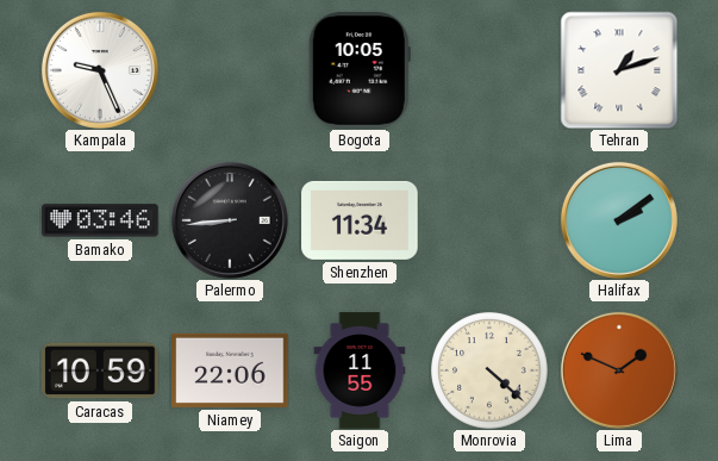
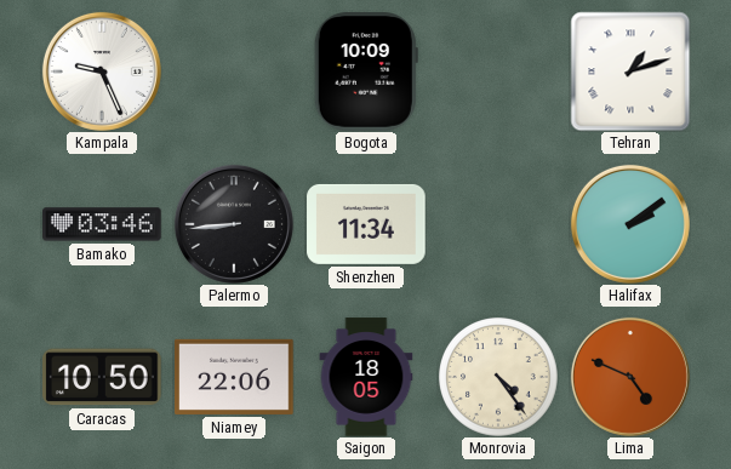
Bogota: 10:05 -> 10:09
Caracas: 10:59 -> 10:50
Saigon: 11:55 -> 18:05
Monrovia: 4:22 -> 4:24
Lima: 1:49 -> 4:49
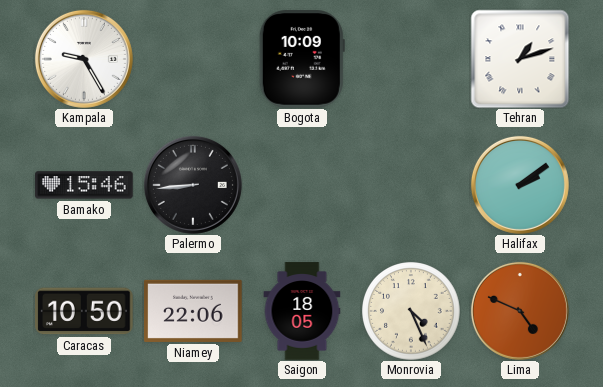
Kampala: 9:26 -> 9:25
Bamako: 03:46 -> 15:46
Shenzhen: 11:34 -> none
Monrovia: 4:24 -> 4:26
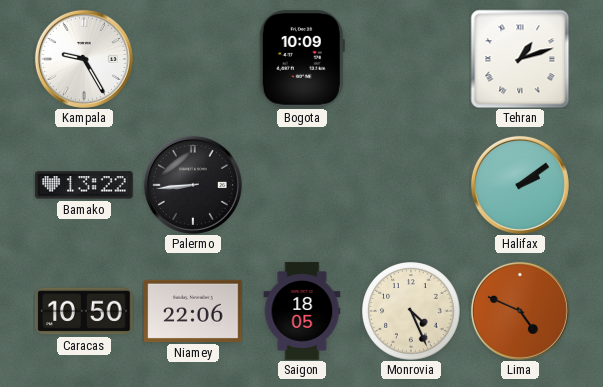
Bamako: 15:46 -> 13:22
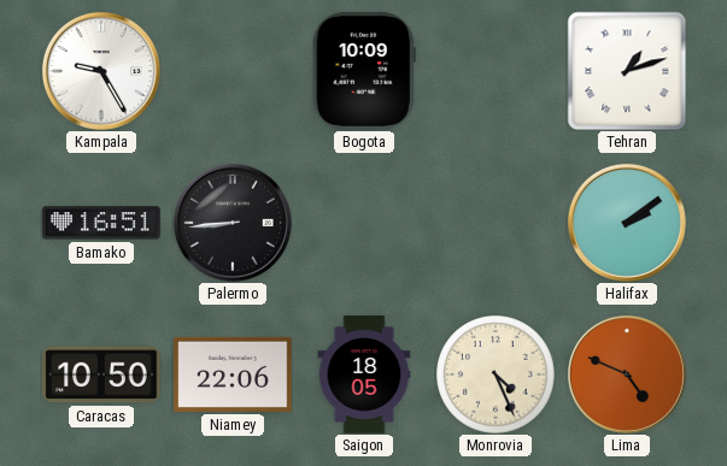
Bamako: 13:22 -> 16:51
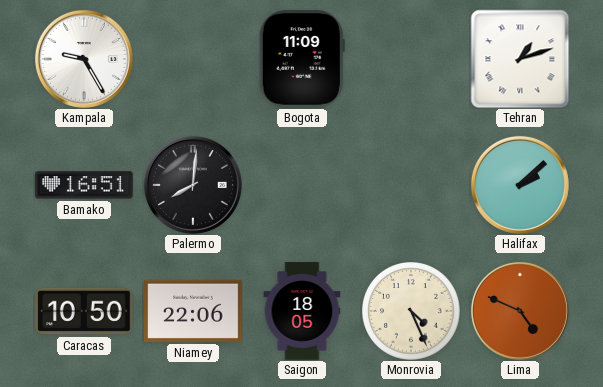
Bogota: 10:09 -> 11:09
Palermo: 8:44 -> 8:01
Halifax: 2:09 -> 2:08
